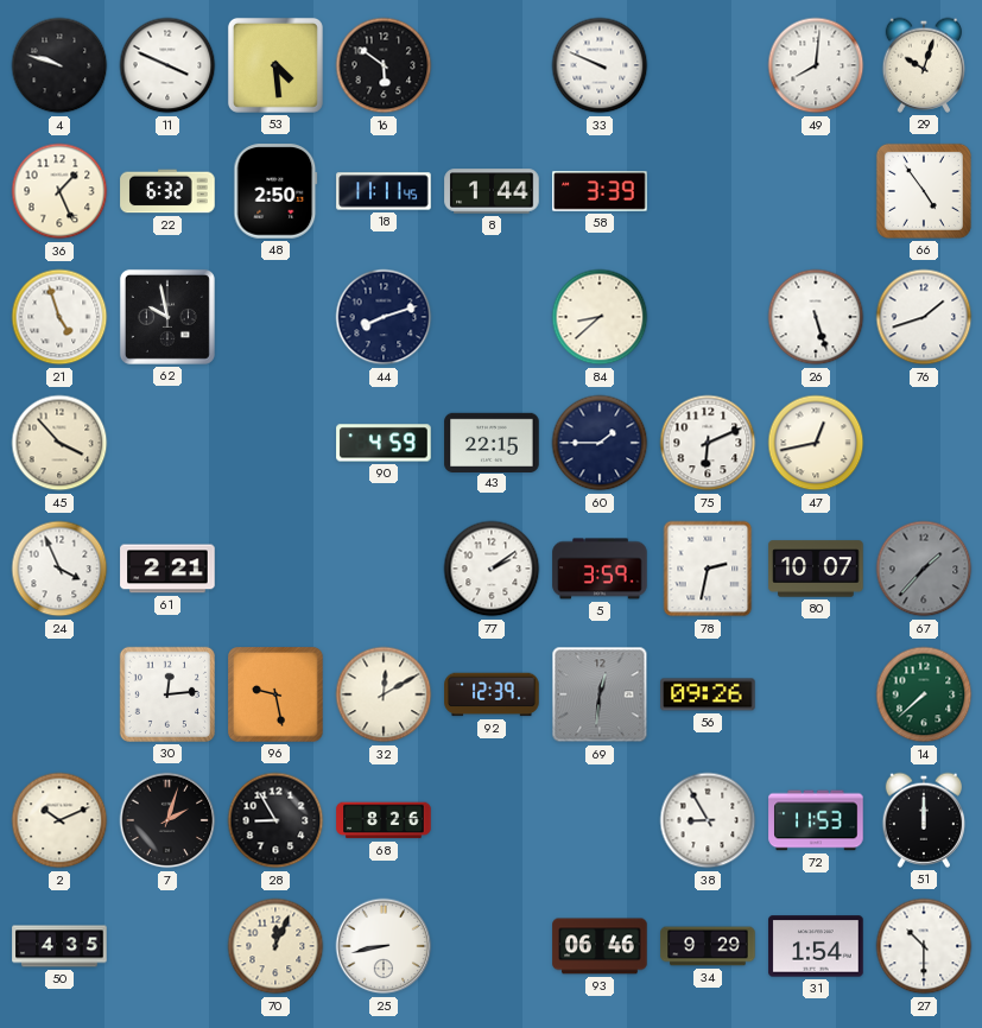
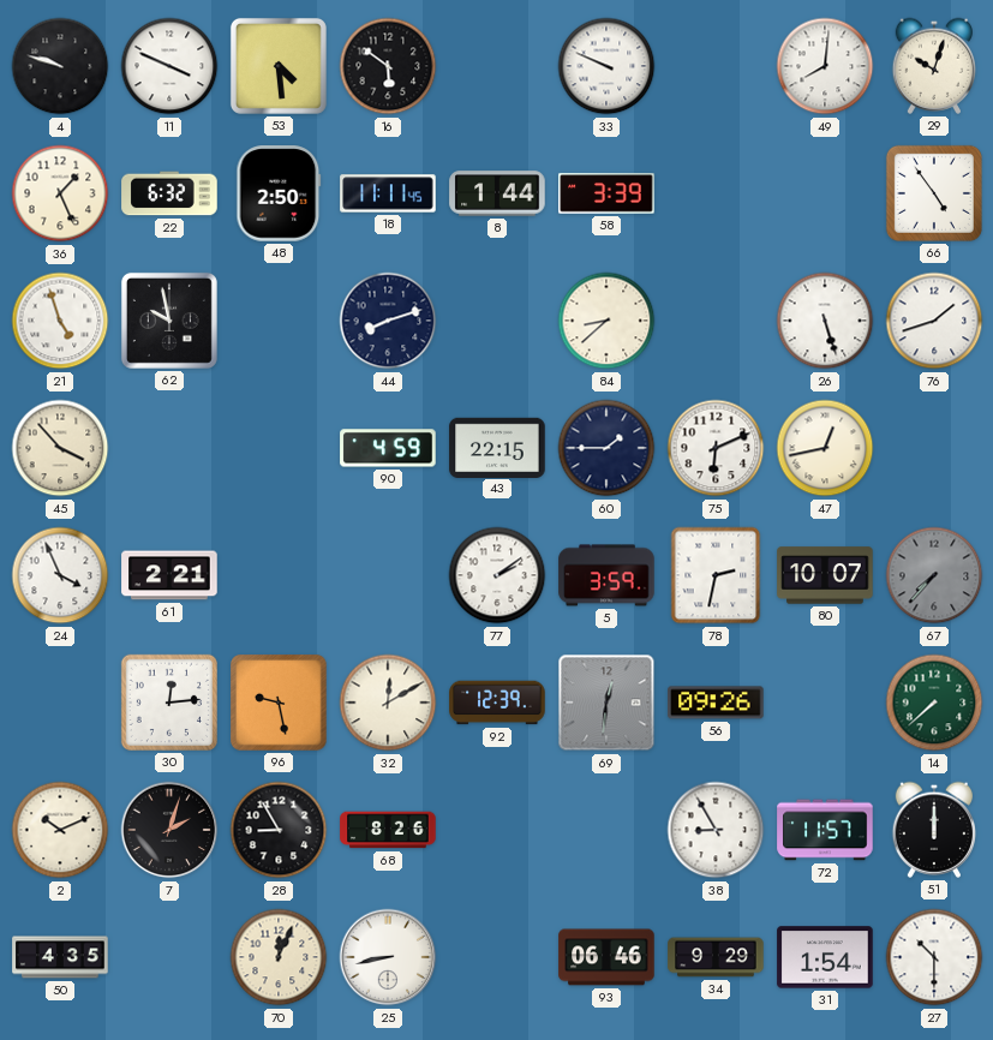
67: 1:37 -> 7:37
72: 11:53 -> 11:57
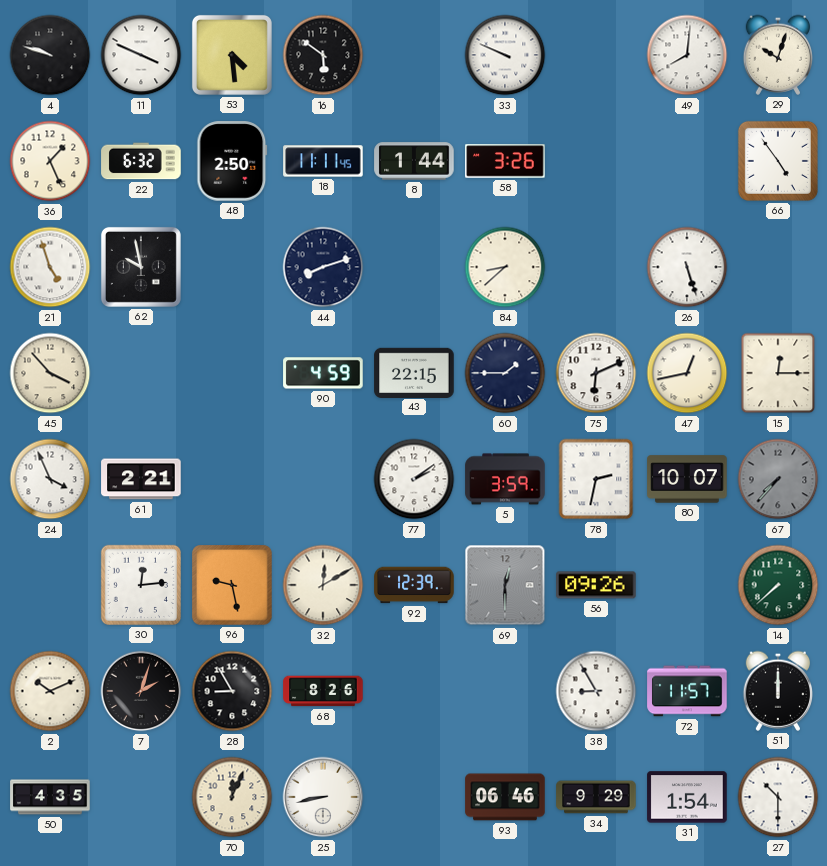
58: 3:39 -> 3:26
76: 1:42 -> none
15: none -> 12:15
69: 12:31 -> 12:30
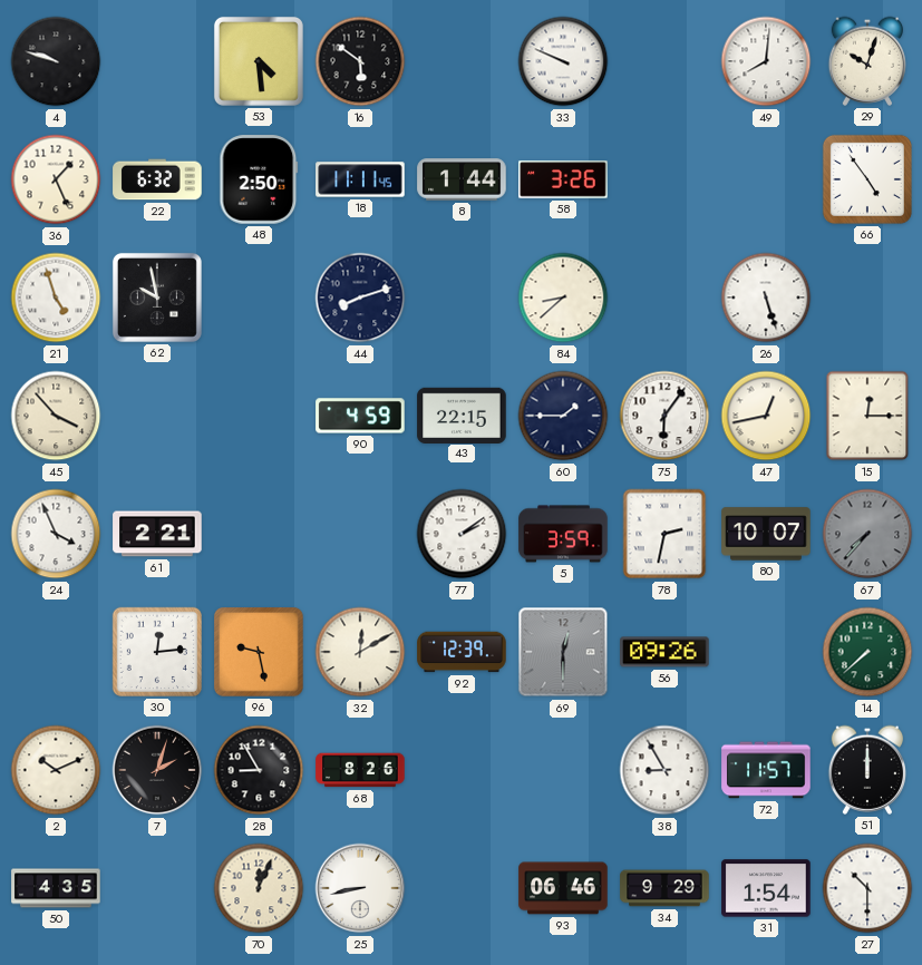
11: 3:49 -> none
75: 6:11 -> 6:06
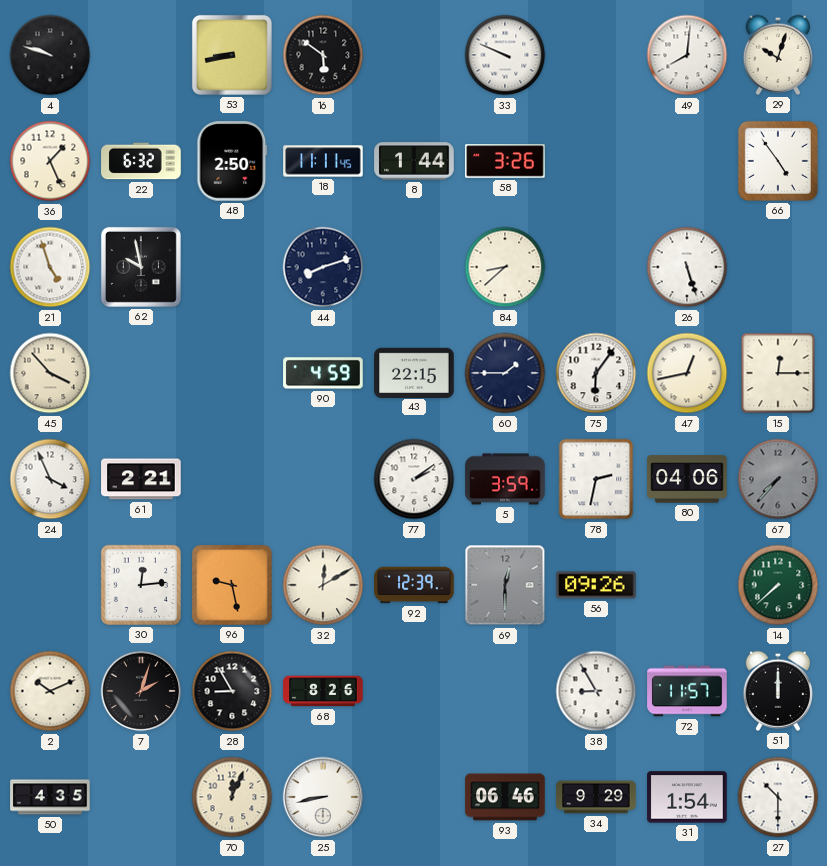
53: 4:29 -> 8:43
80: 10:07 -> 04:06
